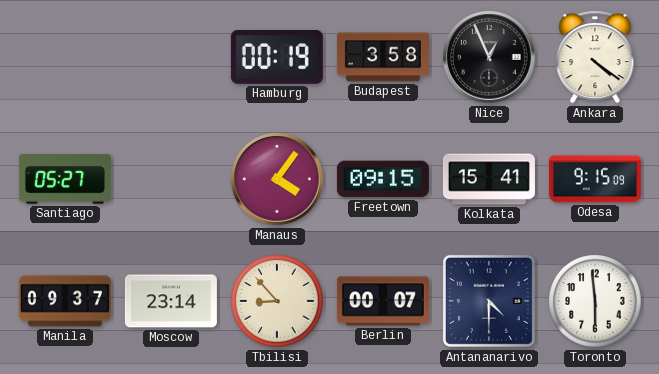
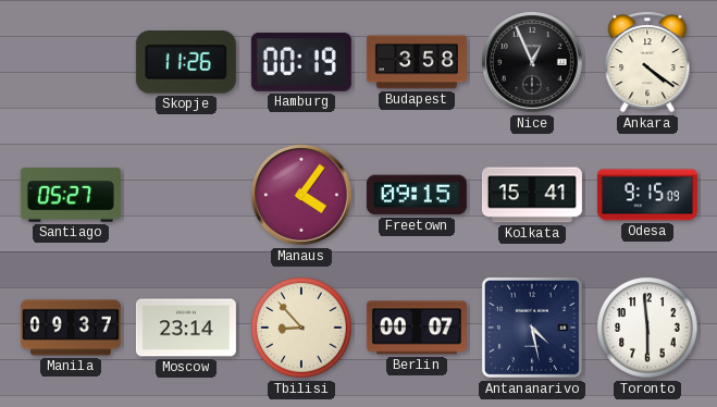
Skopje: none -> 11:26
Antananarivo: 4:30 -> 4:28
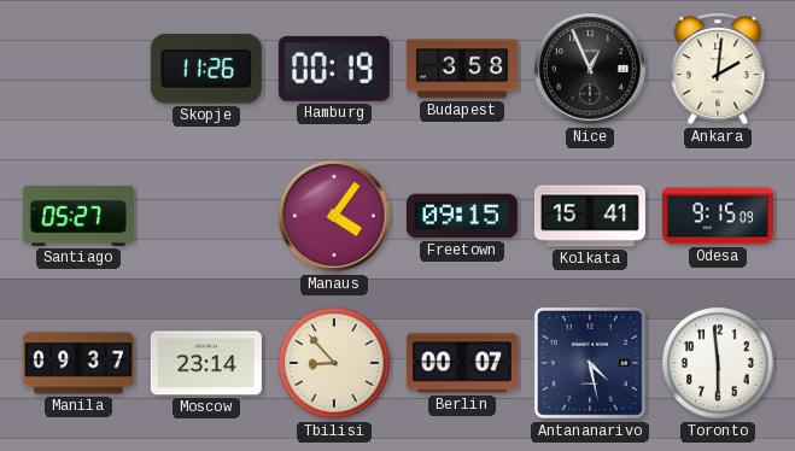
Ankara: 4:21 -> 2:01
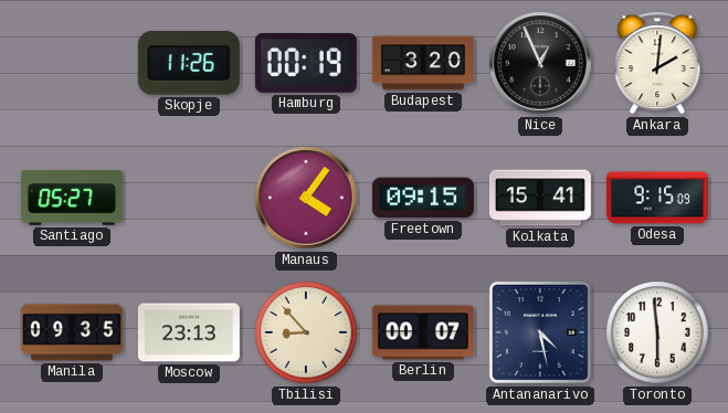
Budapest: 3:58 -> 3:20
Manila: 09:37 -> 09:35
Moscow: 23:14 -> 23:13
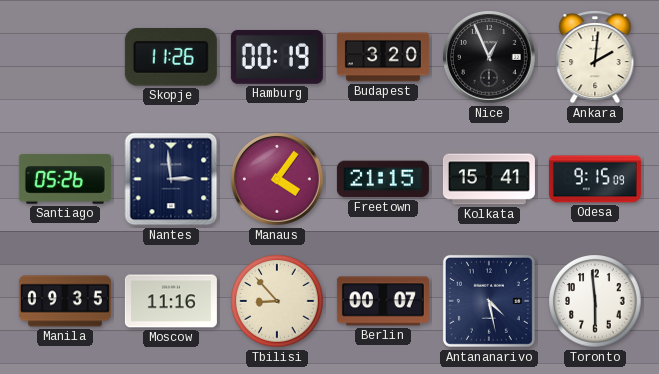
Santiago: 05:27 -> 05:26
Nantes: none -> 2:59
Freetown: 09:15 -> 21:15
Moscow: 23:13 -> 11:16
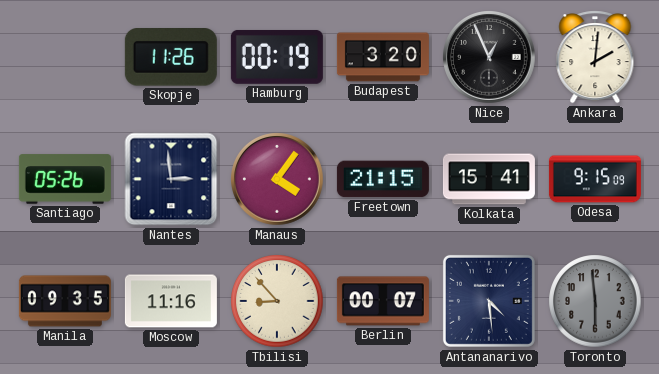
Antananarivo: 4:28 -> 4:29
Toronto dial: white -> grey
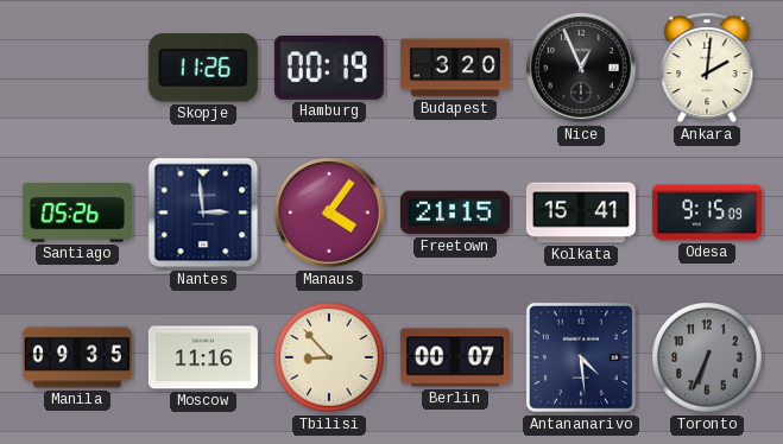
Toronto: 5:59 -> 6:34
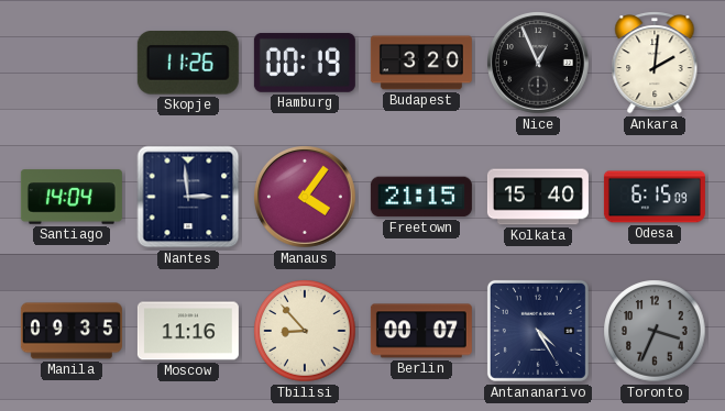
Santiago: 05:26 -> 14:04
Kolkata: 15:41 -> 15:40
Odesa: 9:15 -> 6:15
Antananarivo: 4:29 -> 4:25
Toronto: 6:34 -> 3:34
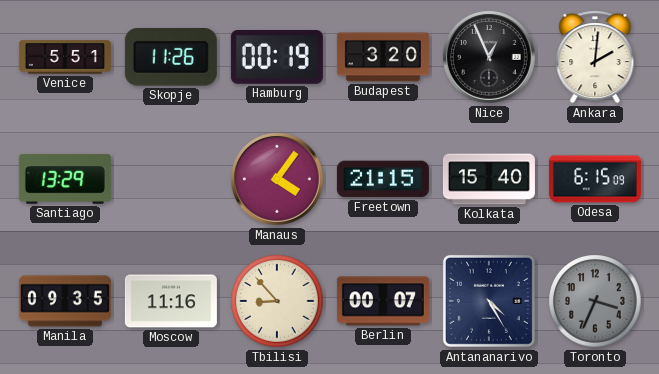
Venice: none -> 5:51
Santiago: 14:04 -> 13:29
Nantes: 2:59 -> none
